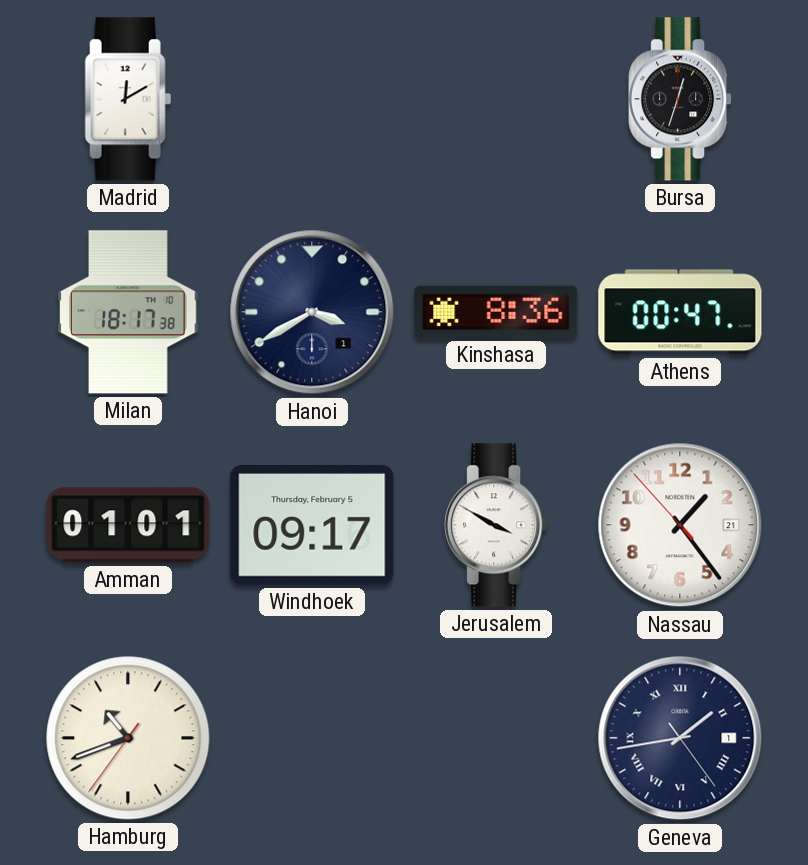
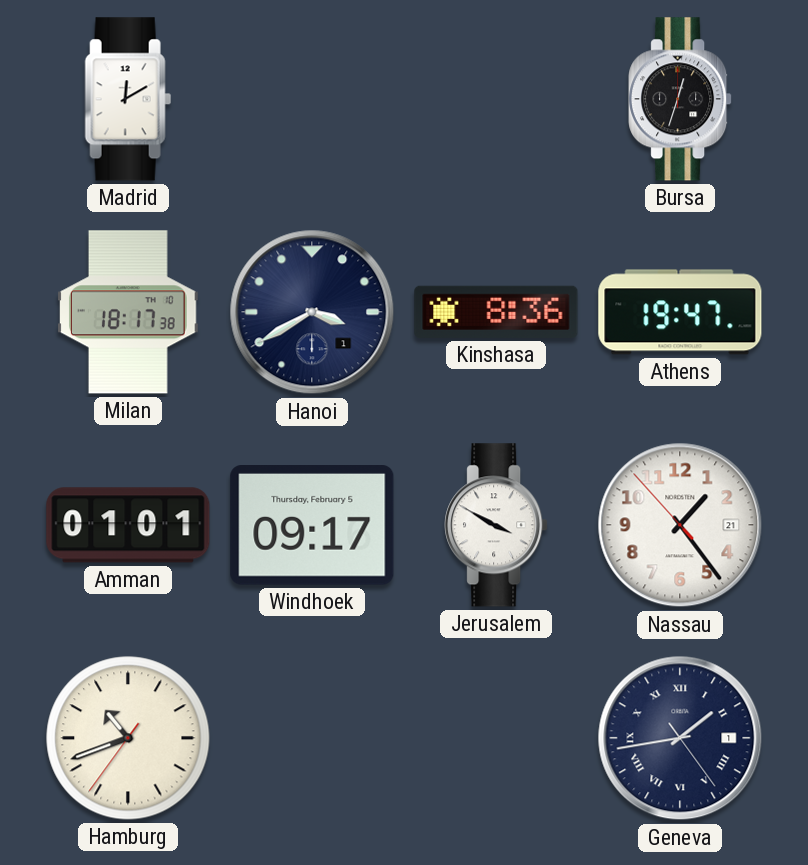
Athens: 00:47 -> 19:47
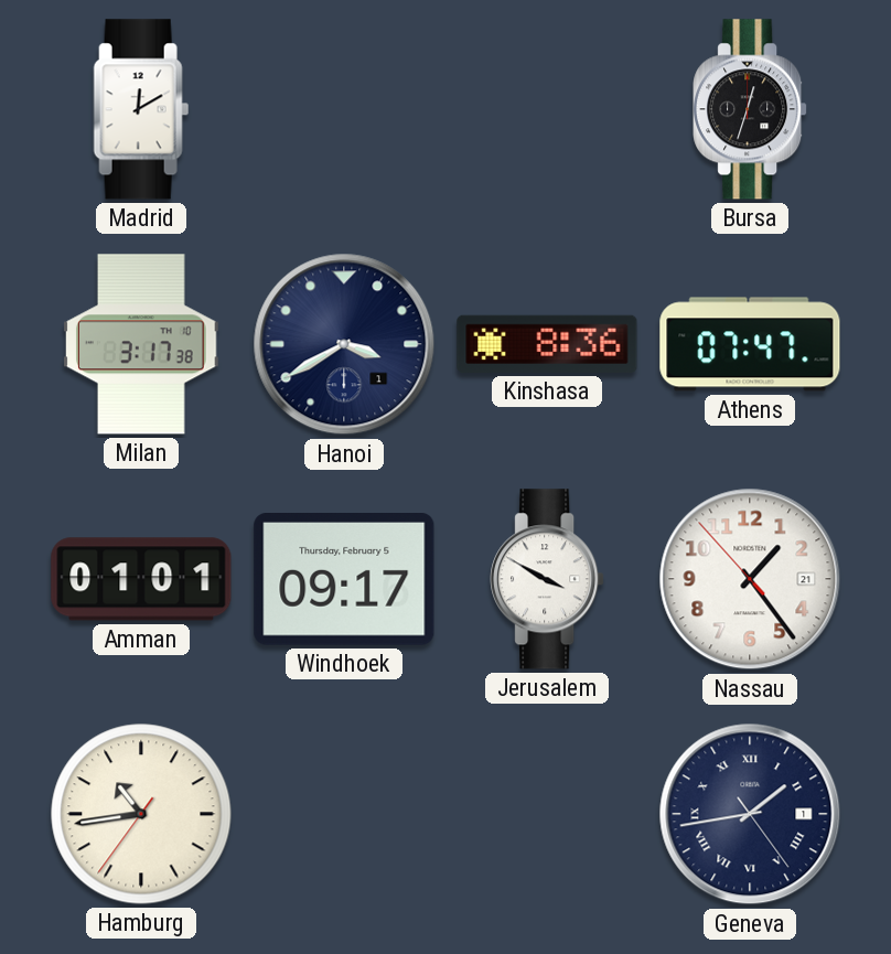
Milan: 18:17 -> 3:17
Athens: 19:47 -> 07:47
Hamburg: 10:41 -> 10:43
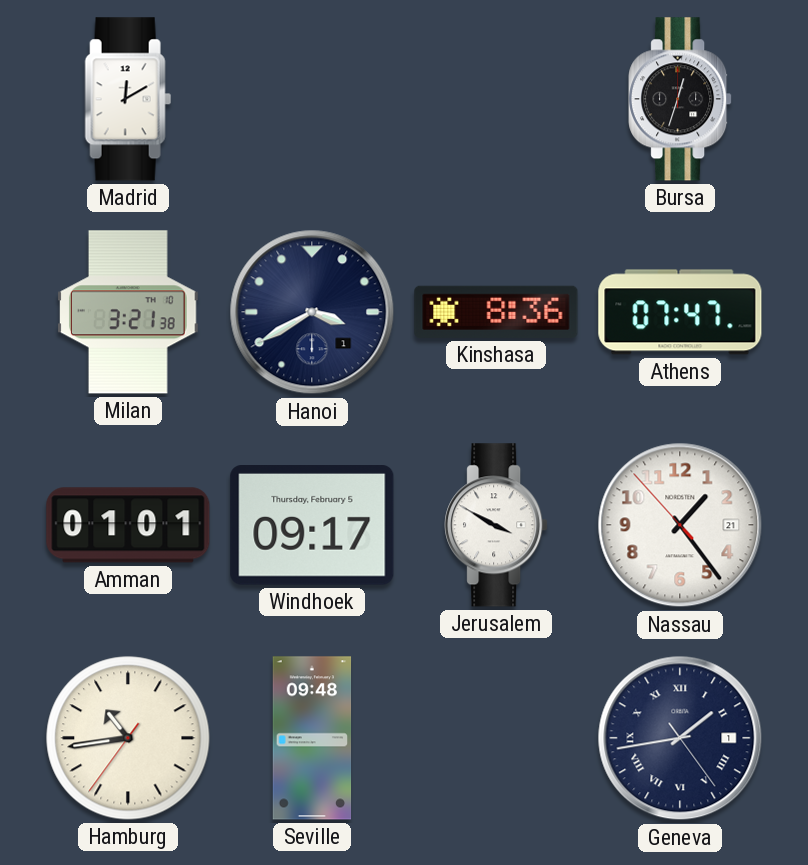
Milan: 3:17 -> 3:21
Seville: none -> 09:48
